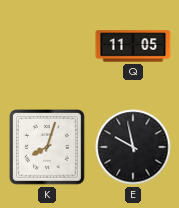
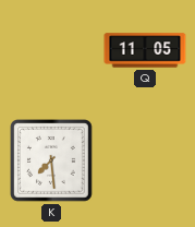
K: 8:03 -> 7:29
E: 9:58 -> none
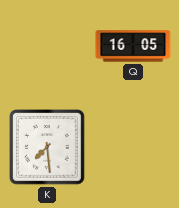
Q: 11:05 -> 16:05
